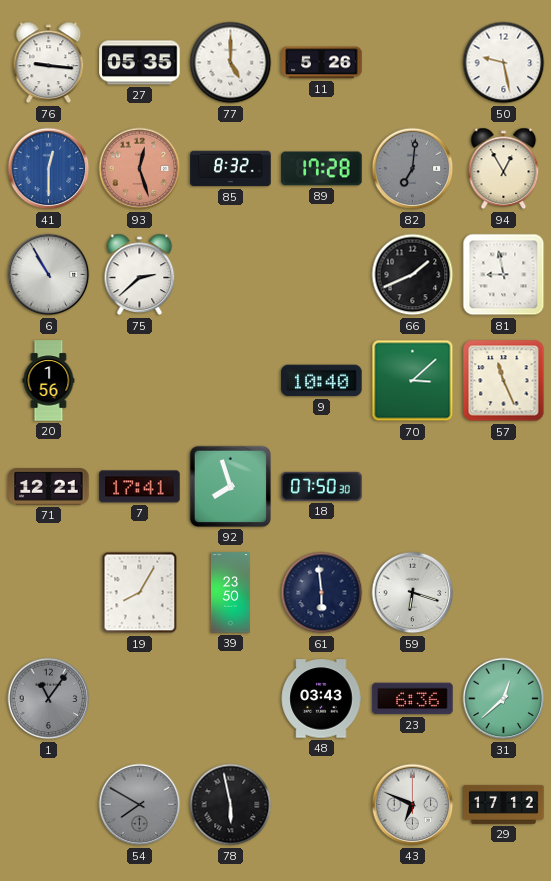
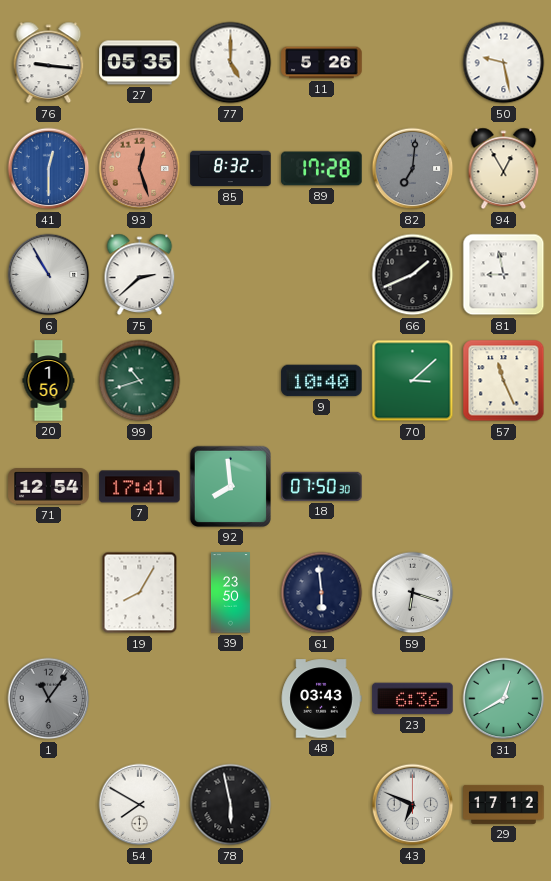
99: none -> 10:42
71: 12:21 -> 12:54
92: 7:57 -> 7:59
31: 12:38 -> 12:40
54 dial: grey -> white
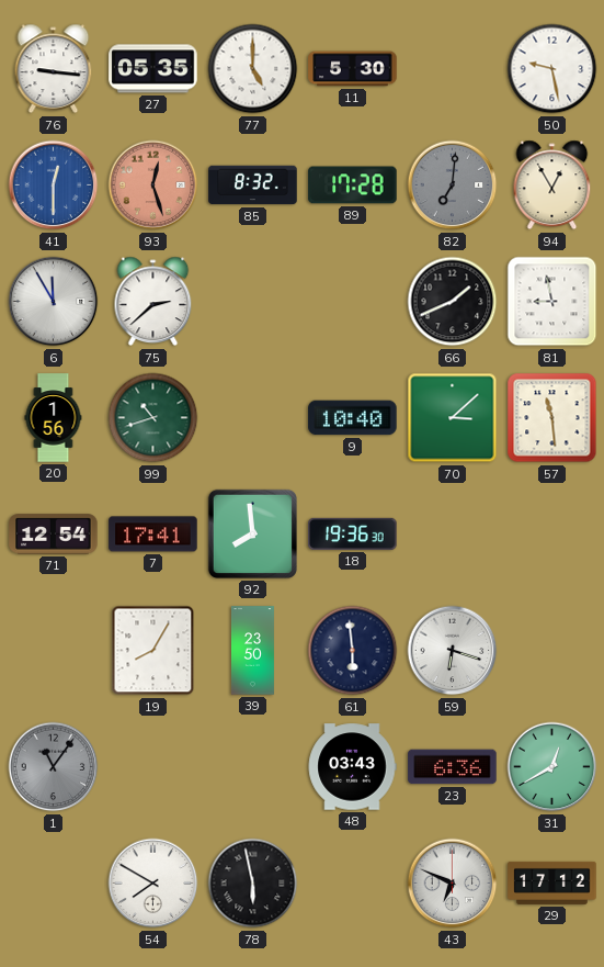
11: 5:26 -> 5:30
6: 10:55 -> 11:55
57: 11:26 -> 11:29
18: 07:50 -> 19:36
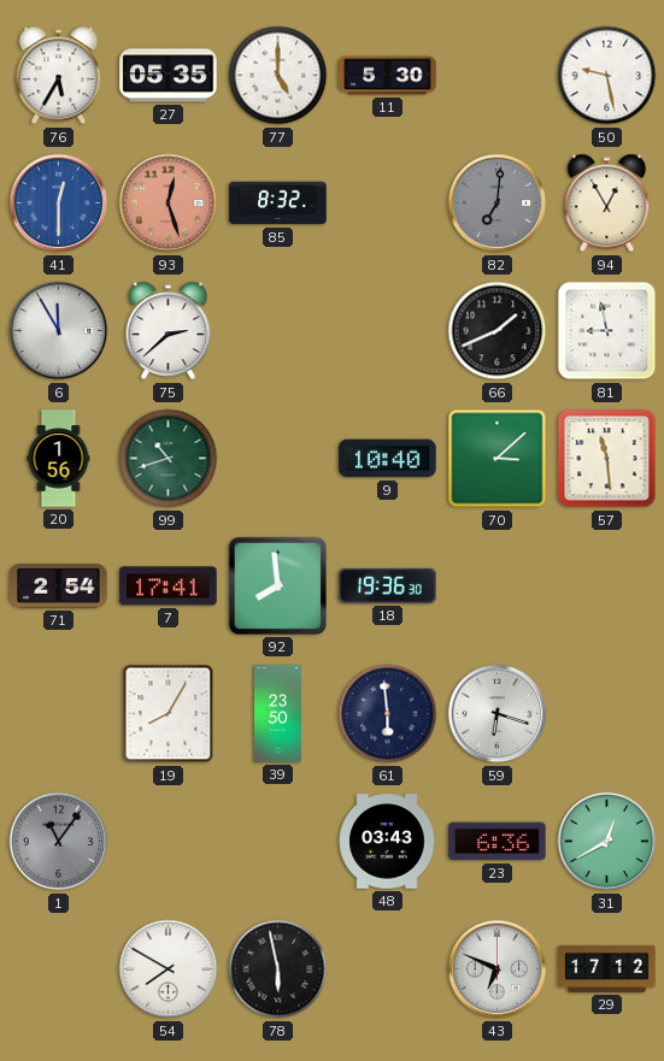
76: 9:16 -> 5:35
89: 17:28 -> none
71: 12:54 -> 2:54
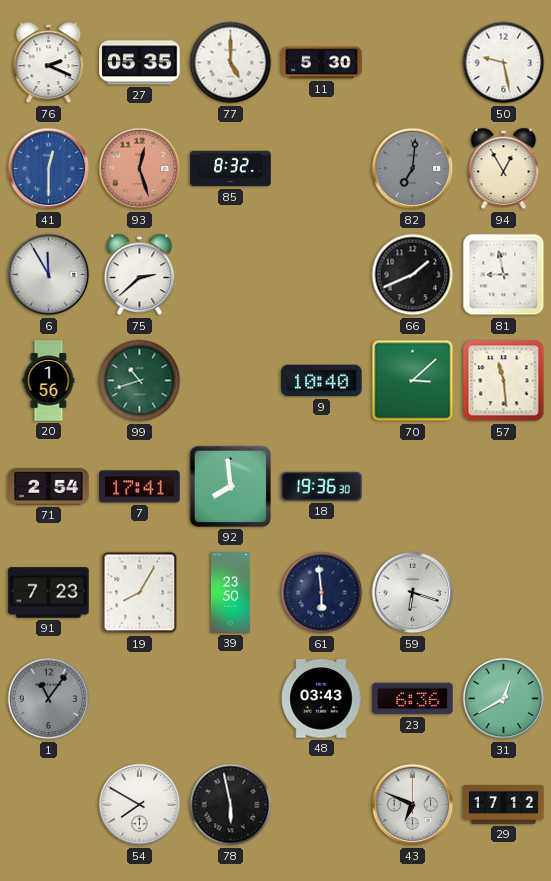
76: 5:35 -> 2:19
91: none -> 7:23
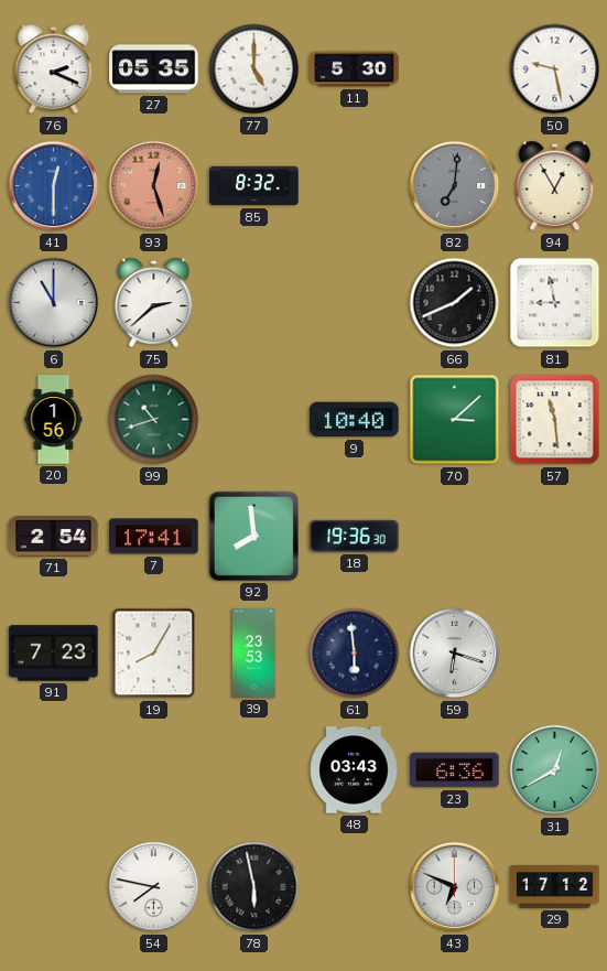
6: 11:55 -> 11:00
39: 23:50 -> 23:53
1: 11:06 -> none
54: 7:50 -> 7:47
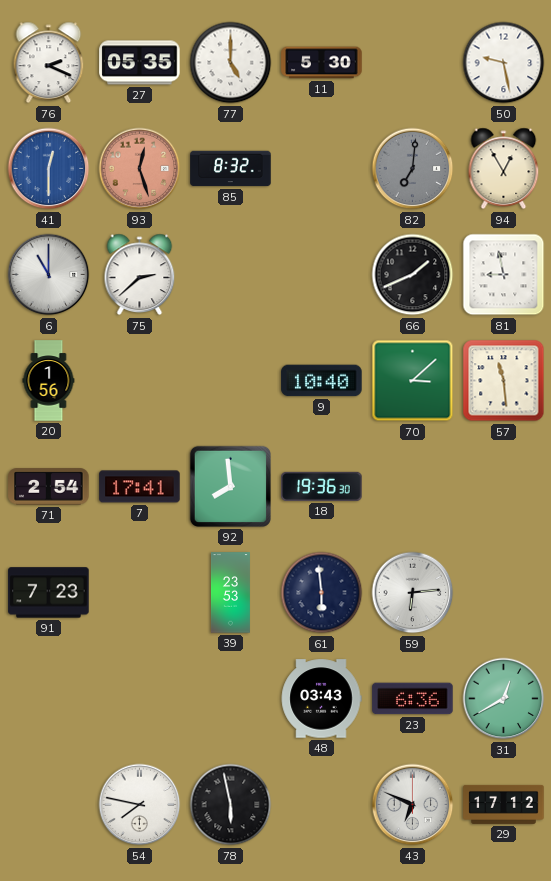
99: 10:42 -> none
19: 8:05 -> none
59: 6:18 -> 6:14
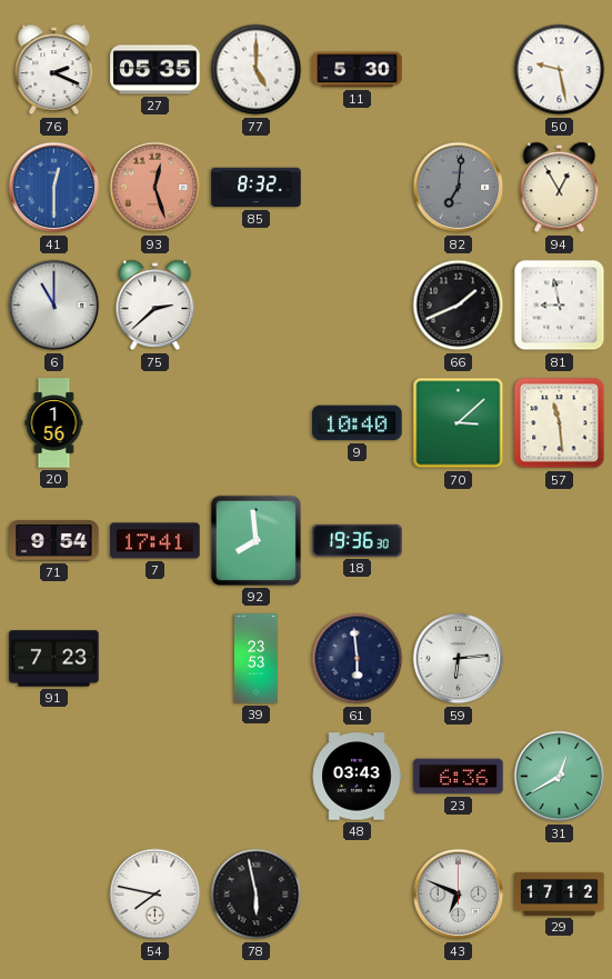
71: 2:54 -> 9:54
